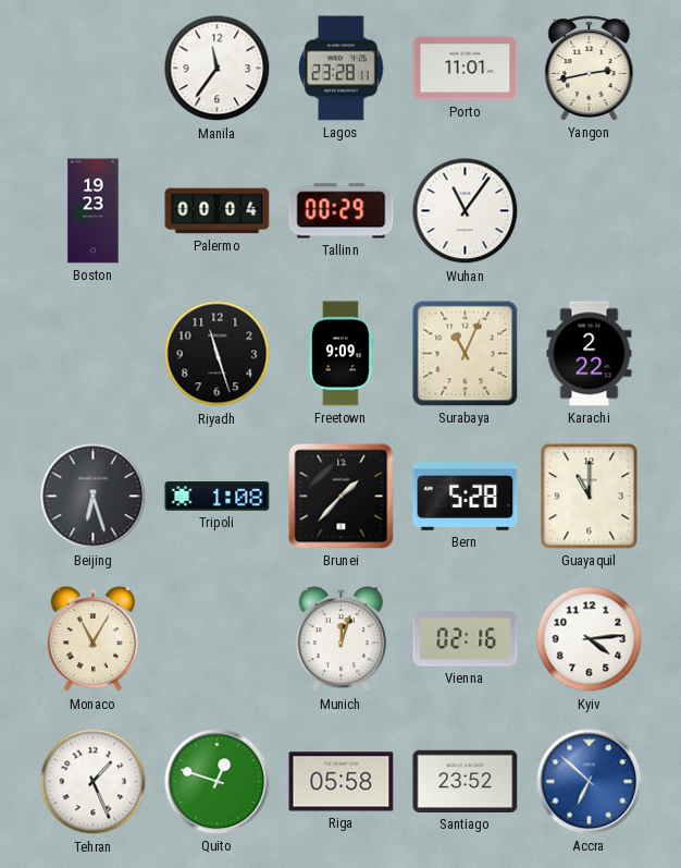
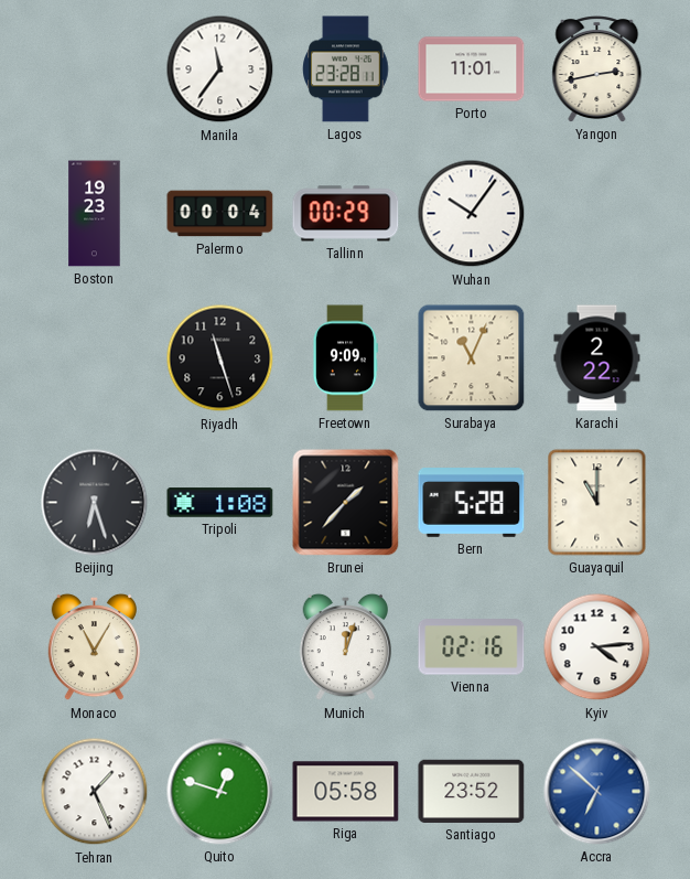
Wuhan: 11:06 -> 10:06
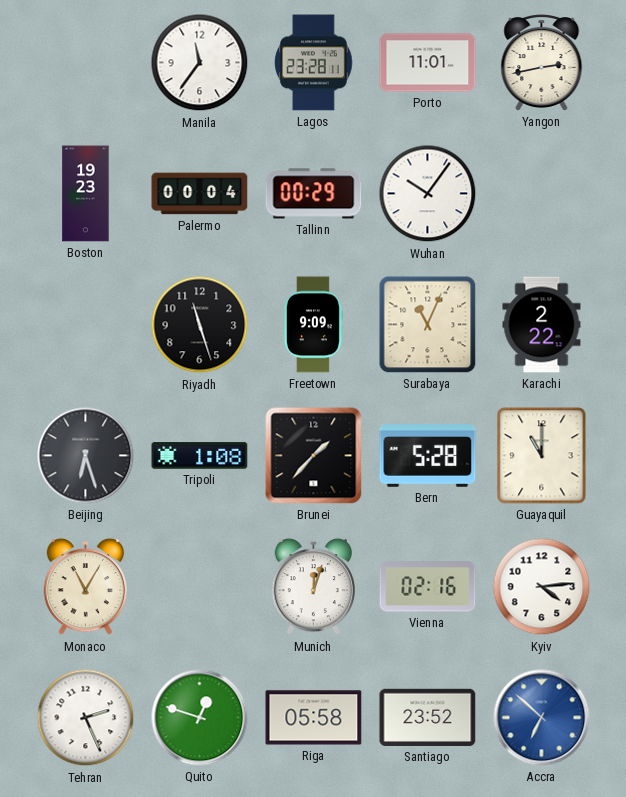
Tehran: 1:26 -> 2:26
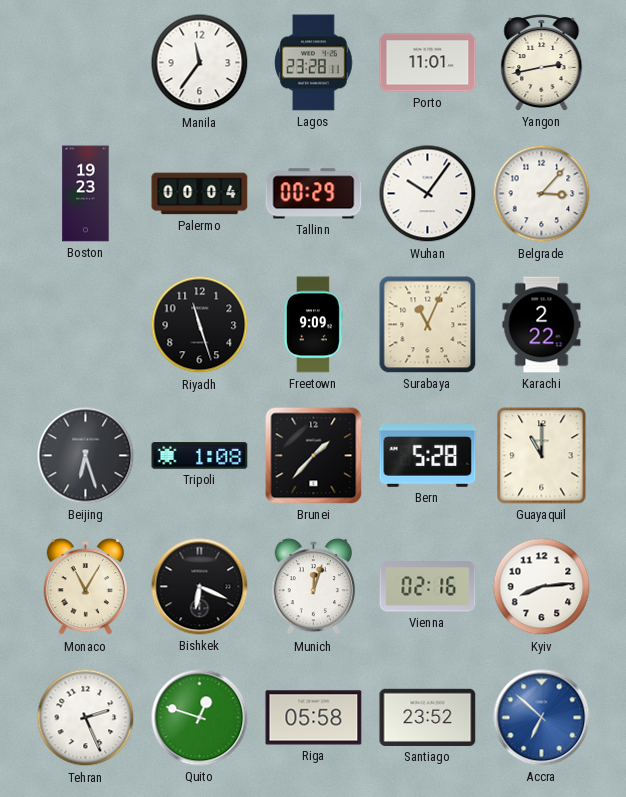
Belgrade: none -> 3:07
Bishkek: none -> 6:19
Kyiv: 4:14 -> 8:14
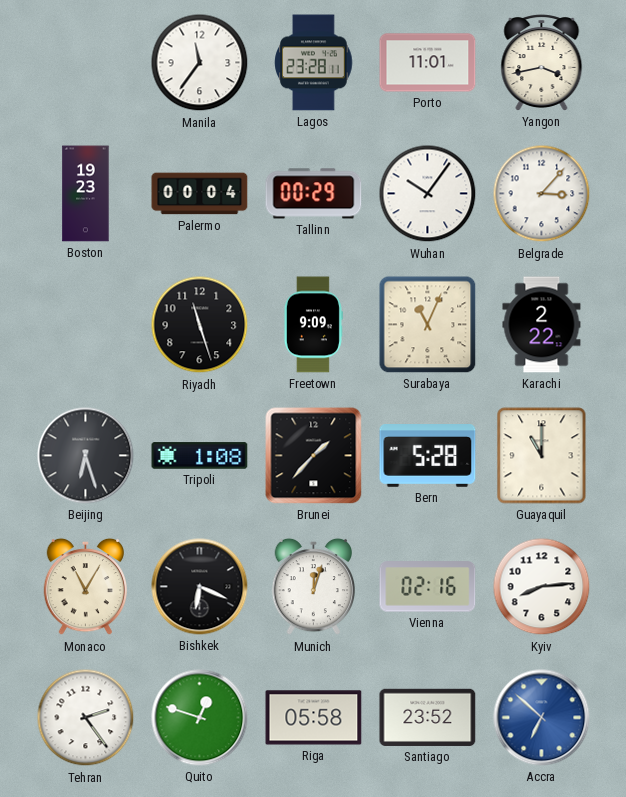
Yangon: 2:43 -> 3:43
Tehran: 2:26 -> 2:24
